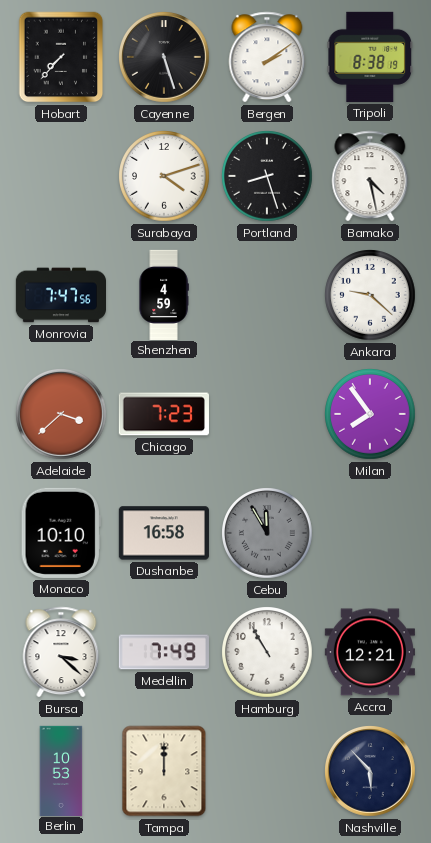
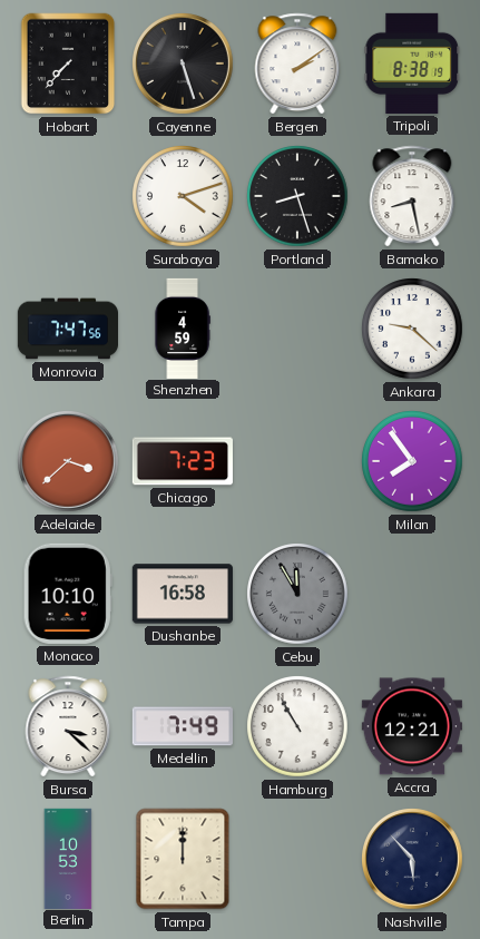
Bamako: 4:28 -> 8:28
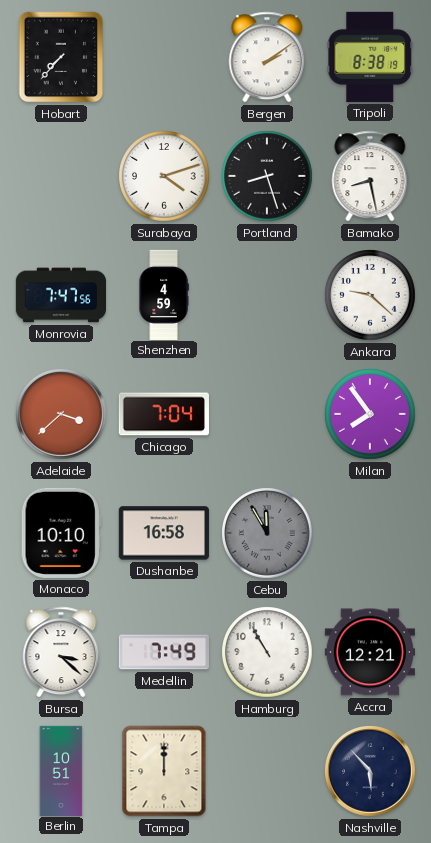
Cayenne: 5:27 -> none
Chicago: 7:23 -> 7:04
Berlin: 10:53 -> 10:51
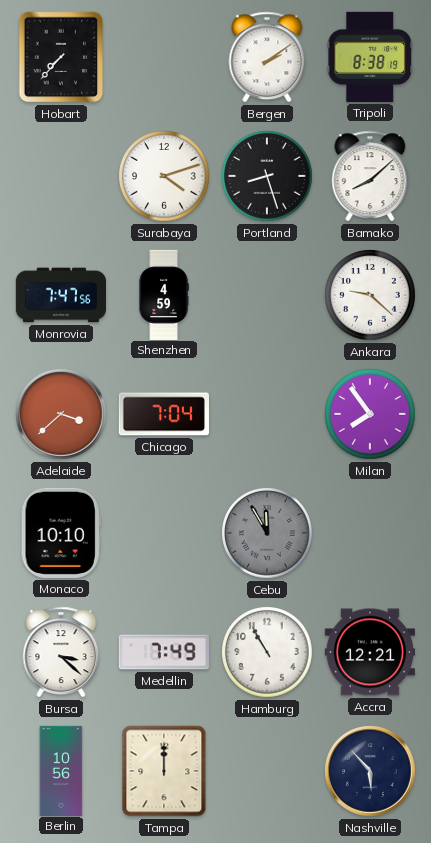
Bamako: 8:28 -> 8:08
Dushanbe: 16:58 -> none
Berlin: 10:51 -> 10:56
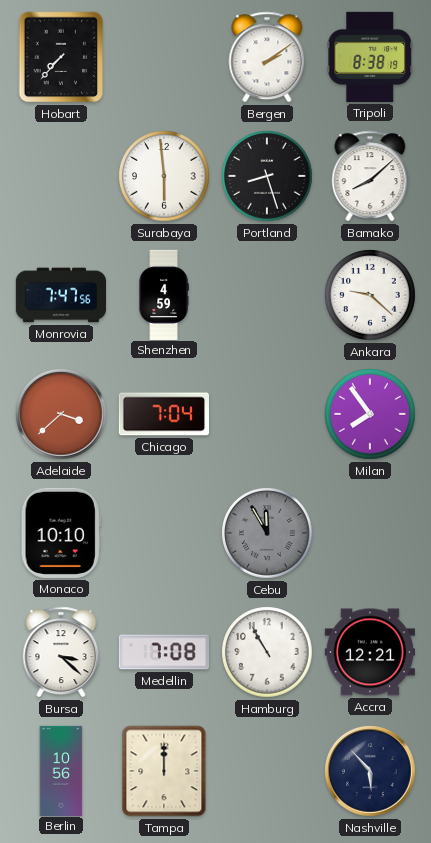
Surabaya: 4:12 -> 5:59
Medellin: 7:49 -> 7:08
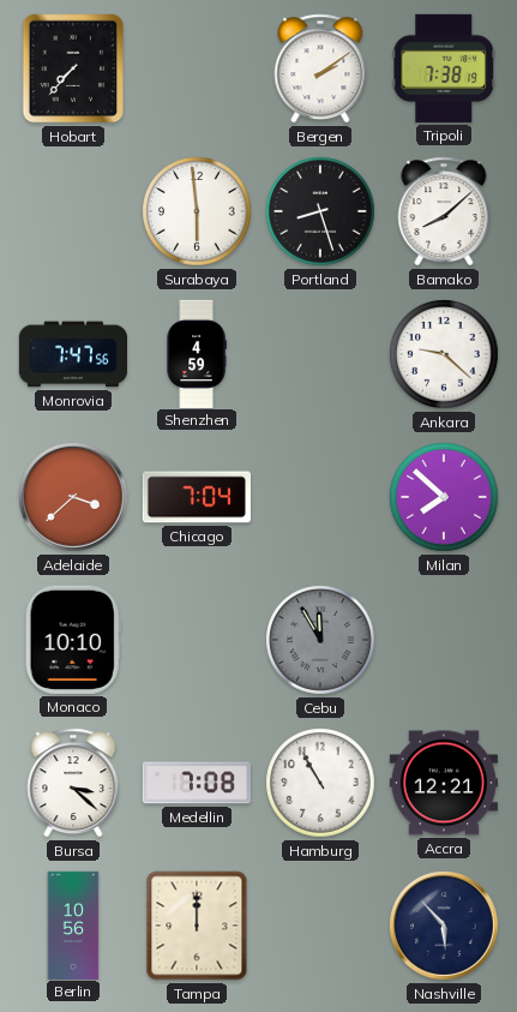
Tripoli: 8:38 -> 7:38
Milan: 7:54 -> 7:52
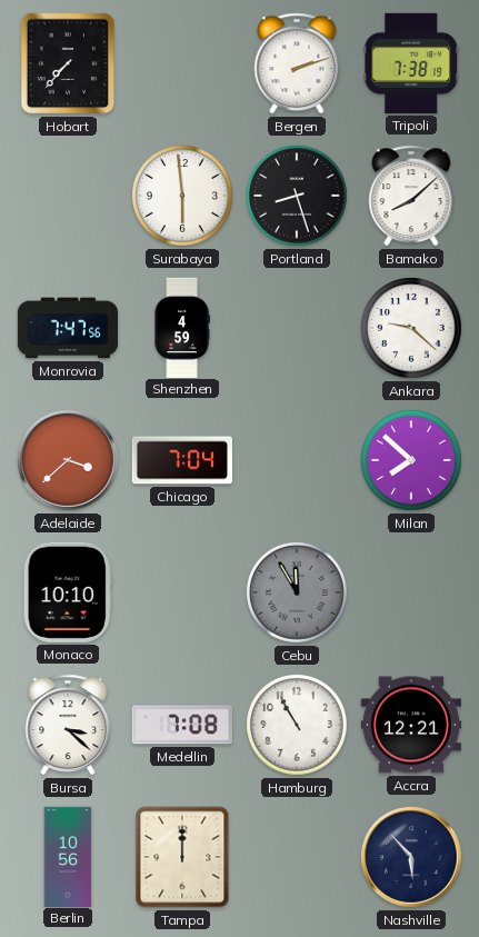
Bergen: 2:09 -> 2:12
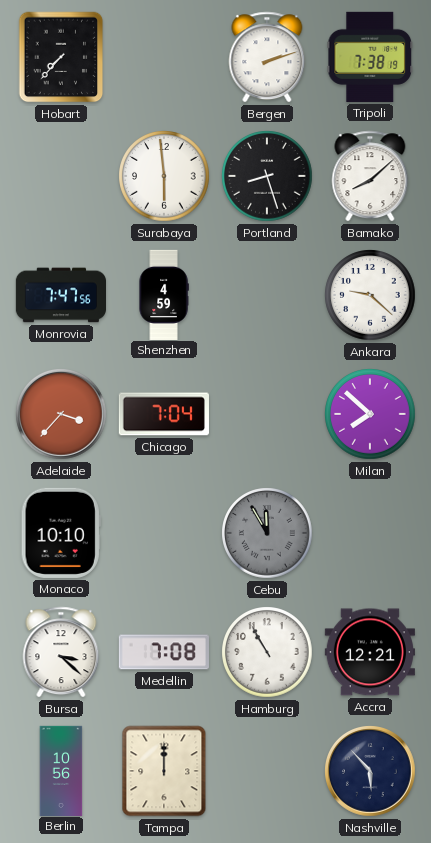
Adelaide: 3:38 -> 3:37
